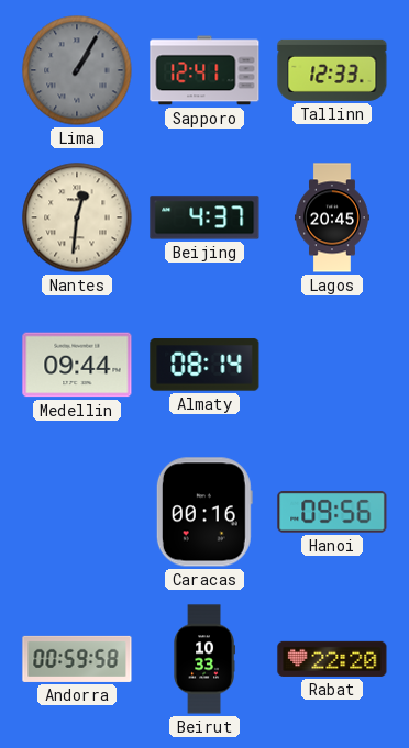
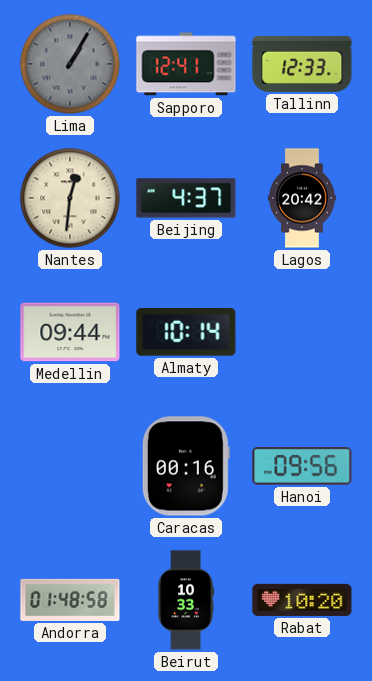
Lagos: 20:45 -> 20:42
Almaty: 08:14 -> 10:14
Andorra: 00:59 -> 01:48
Rabat: 22:20 -> 10:20
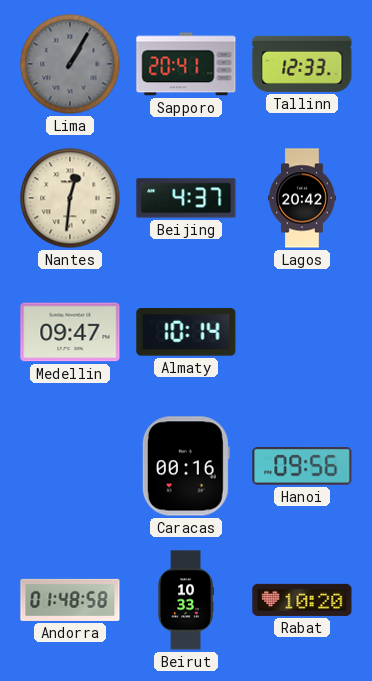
Sapporo: 12:41 -> 20:41
Medellin: 09:44 -> 09:47
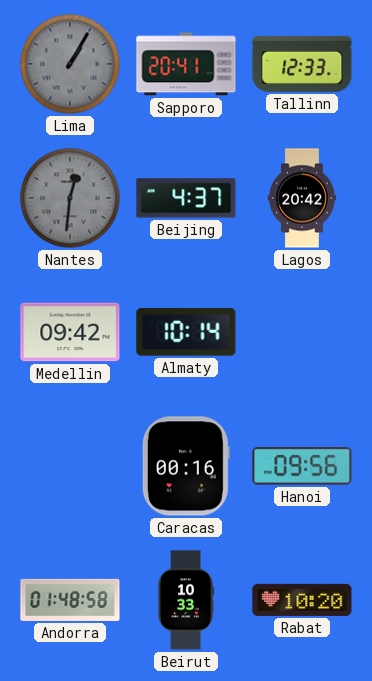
Nantes dial: cream -> grey
Medellin: 09:47 -> 09:42
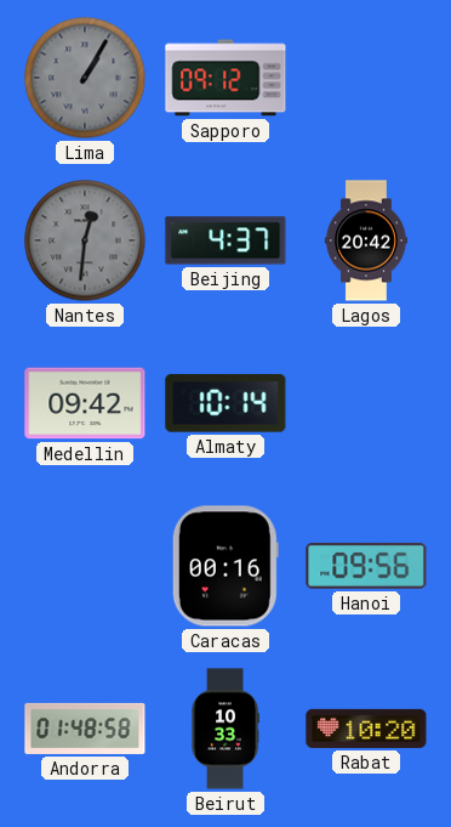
Sapporo: 20:41 -> 09:12
Tallinn: 12:33 -> none
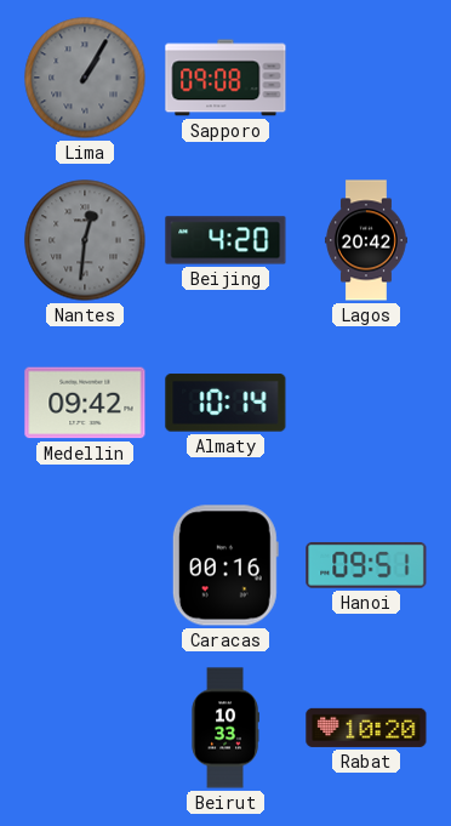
Sapporo: 09:12 -> 09:08
Beijing: 4:37 -> 4:20
Hanoi: 09:56 -> 09:51
Andorra: 01:48 -> none
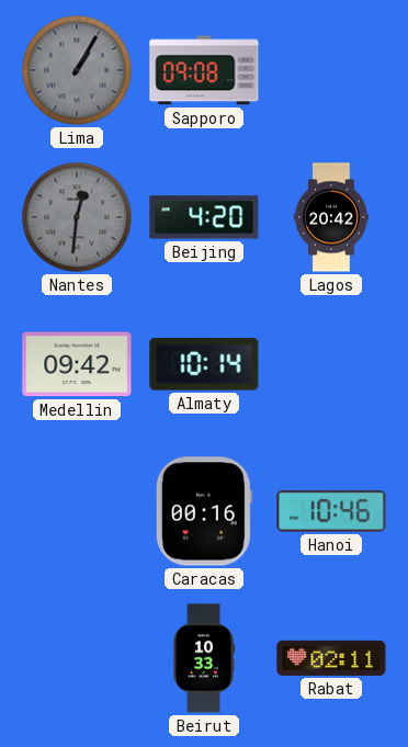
Hanoi: 09:51 -> 10:46
Rabat: 10:20 -> 02:11
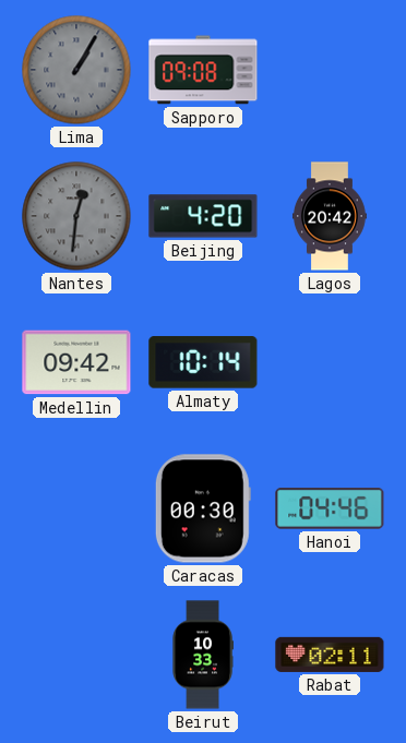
Caracas: 00:16 -> 00:30
Hanoi: 10:46 -> 04:46
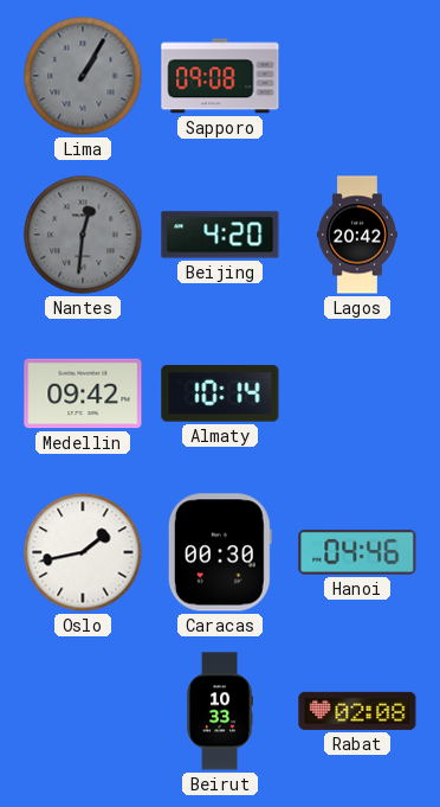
Oslo: none -> 1:43
Rabat: 02:11 -> 02:08
